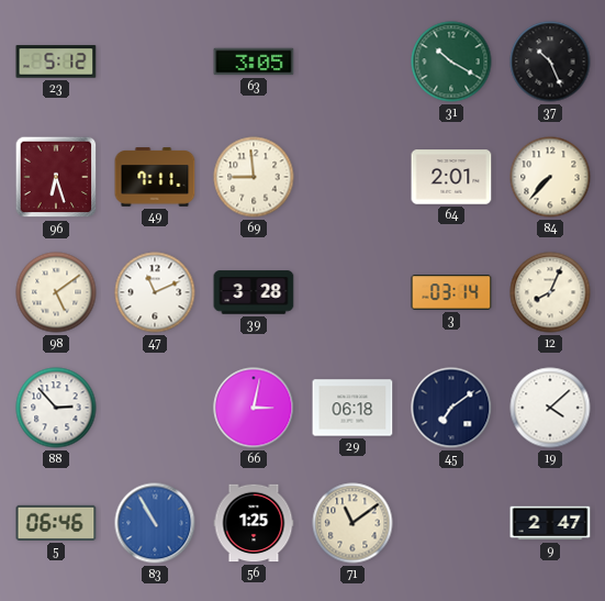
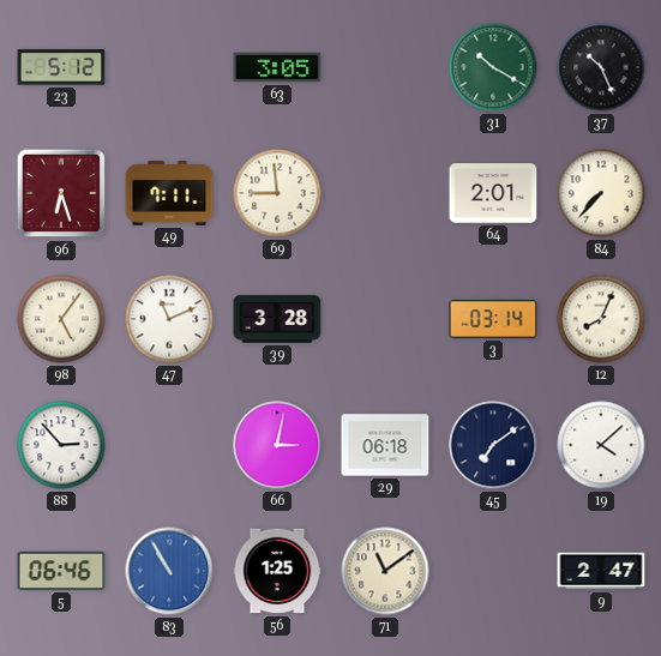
98: 5:09 -> 5:06
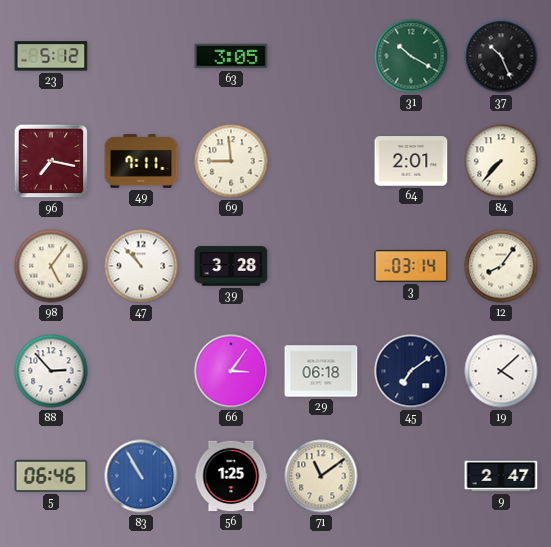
96: 6:27 -> 7:17
47: 11:11 -> 10:53
12: 8:04 -> 8:06
66: 3:02 -> 3:06
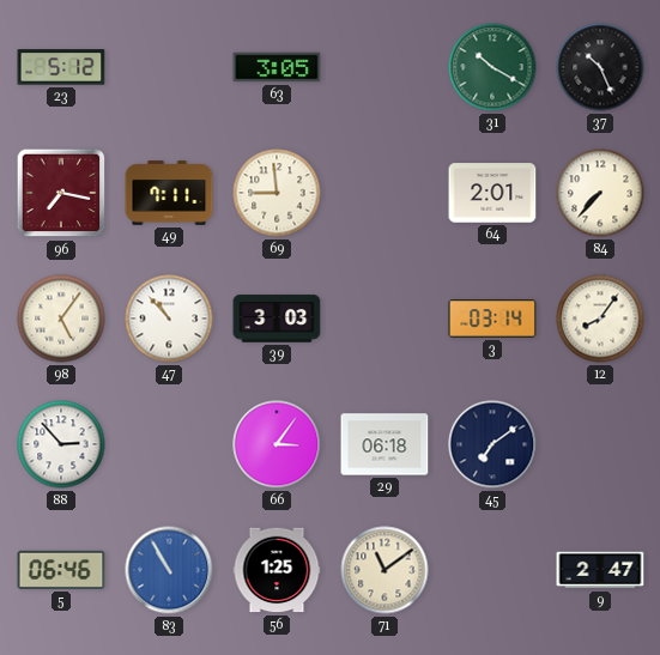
39: 3:28 -> 3:03
19: 4:08 -> none
